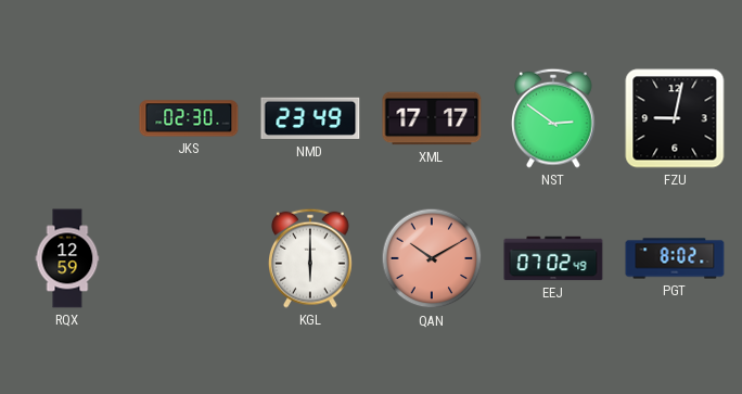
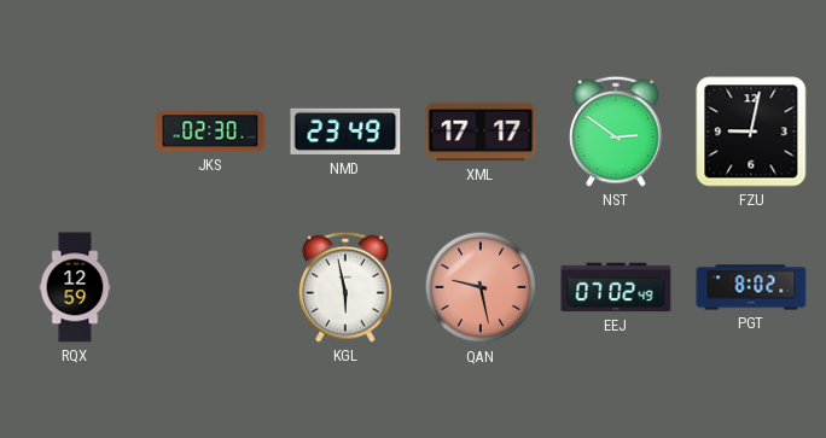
KGL: 6:00 -> 5:58
QAN: 10:10 -> 9:28
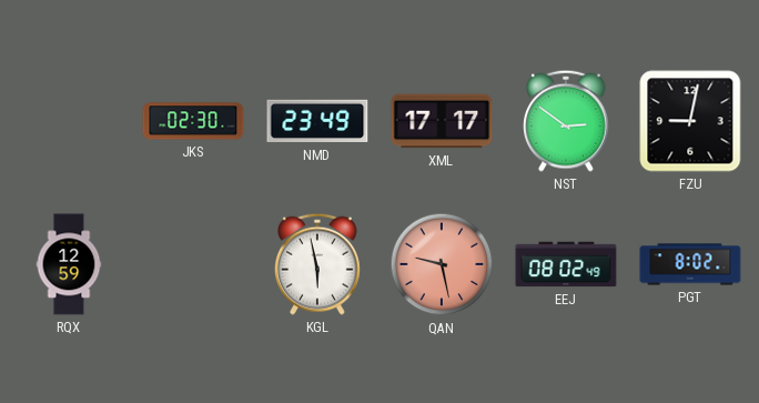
EEJ: 07:02 -> 08:02
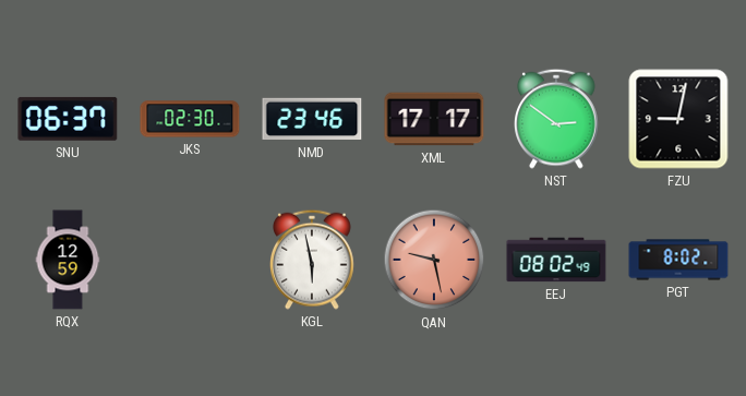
SNU: none -> 06:37
NMD: 23:49 -> 23:46
